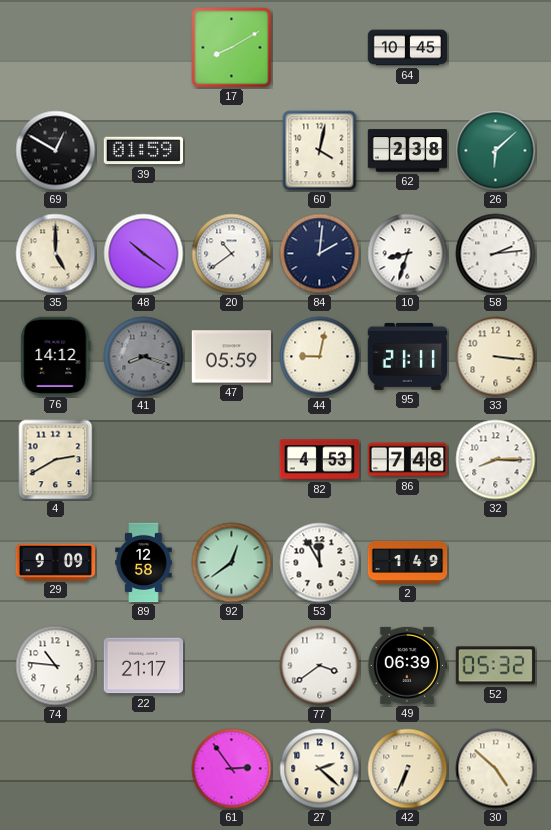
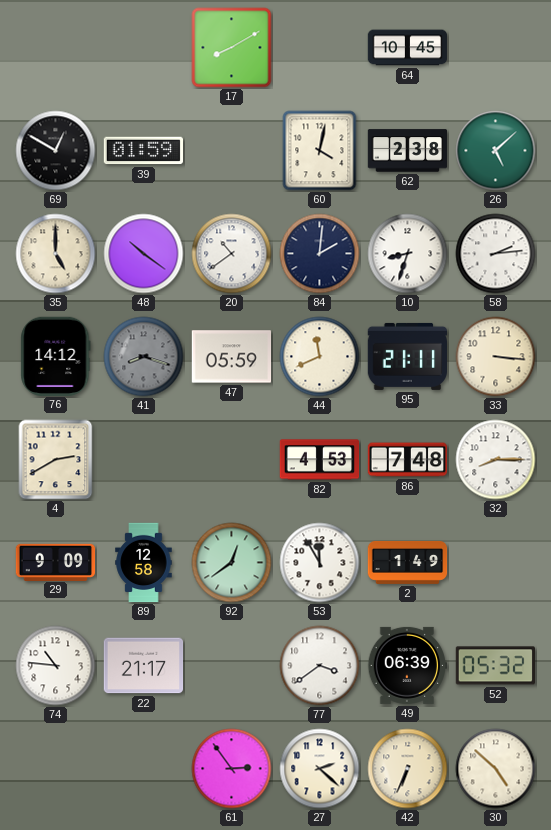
26: 6:08 -> 5:08
44: 9:02 -> 11:41
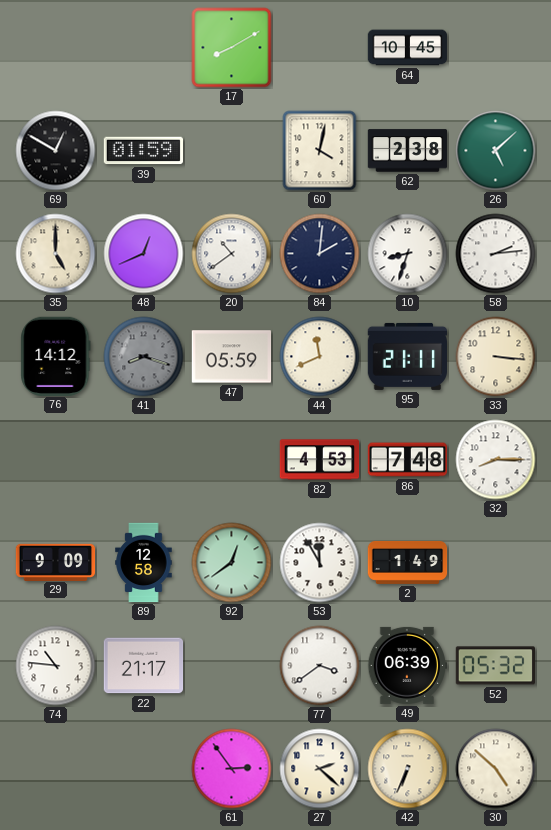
48: 10:21 -> 12:41
4: 2:40 -> none
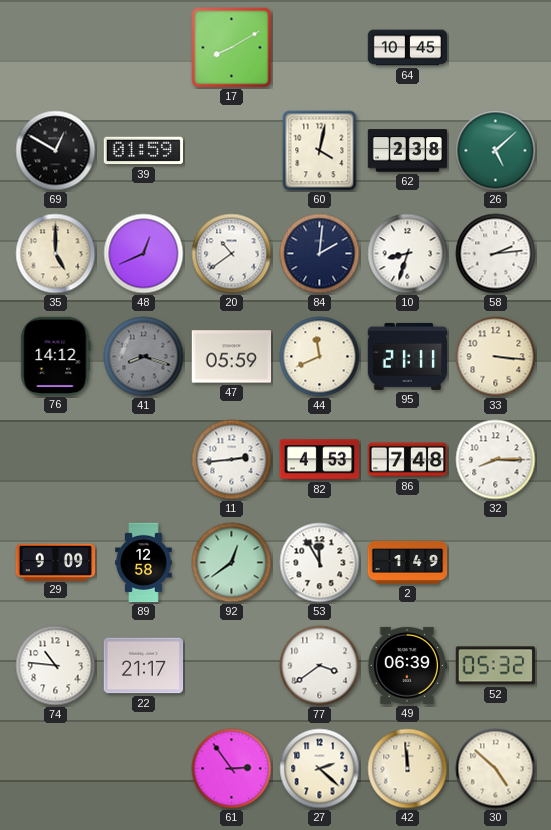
11: none -> 2:44
42: 6:34 -> 11:59
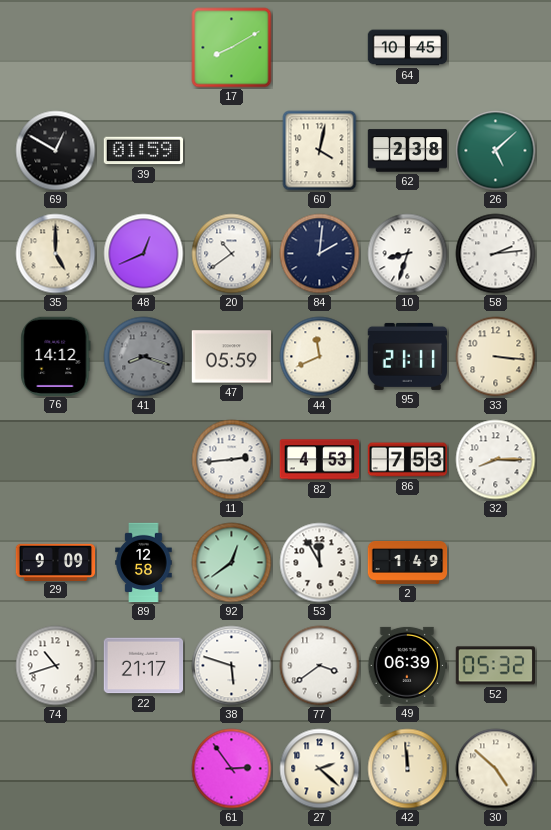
86: 7:48 -> 7:53
74: 10:46 -> 10:42
38: none -> 5:48
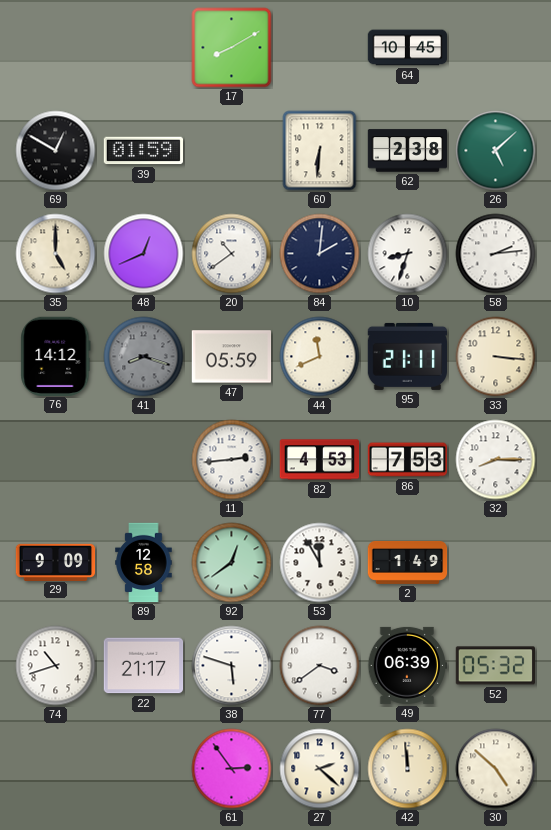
60: 4:02 -> 6:31
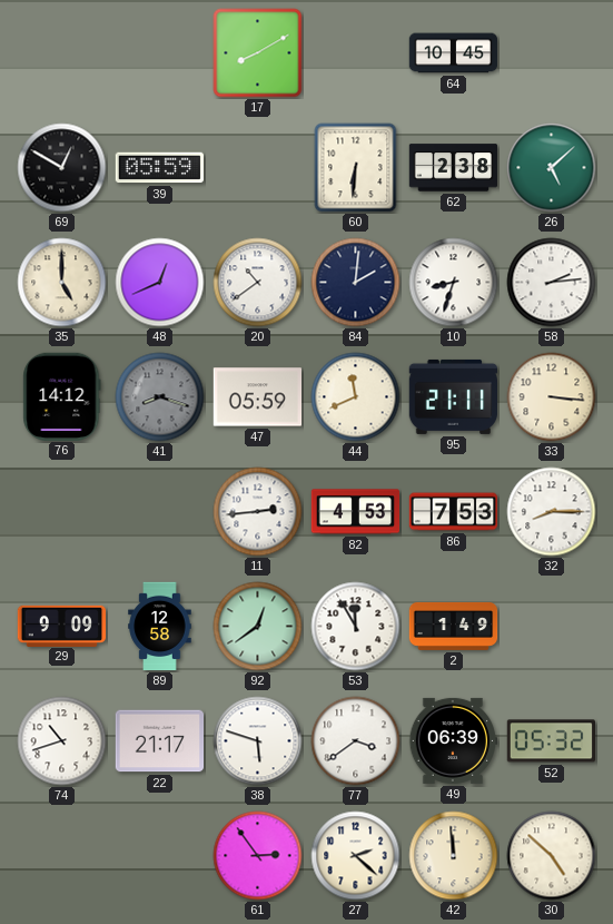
39: 01:59 -> 05:59
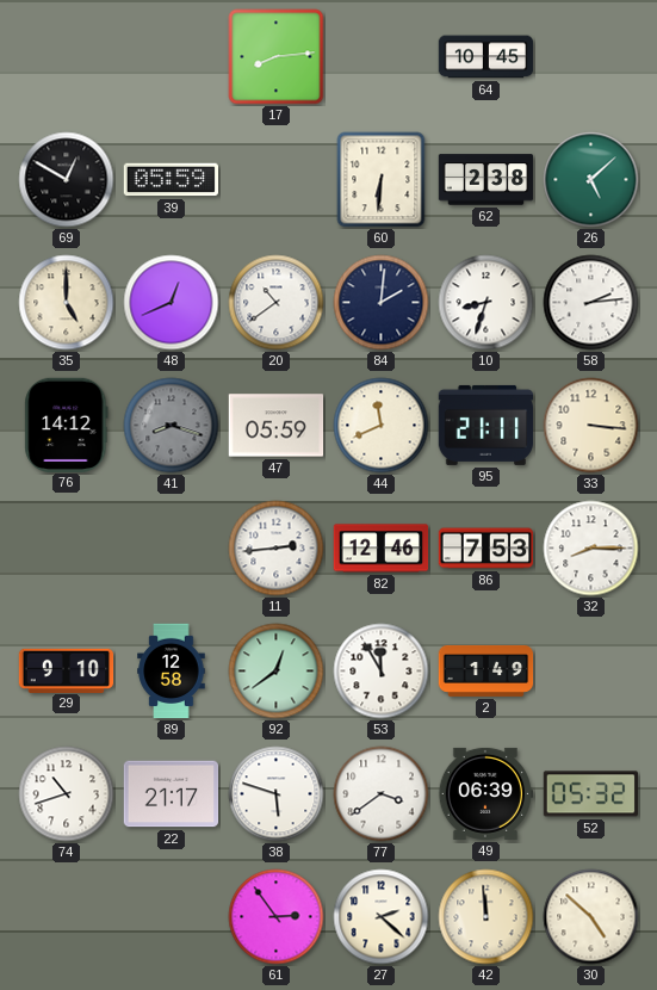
17: 8:10 -> 8:14
82: 4:53 -> 12:46
29: 9:09 -> 9:10
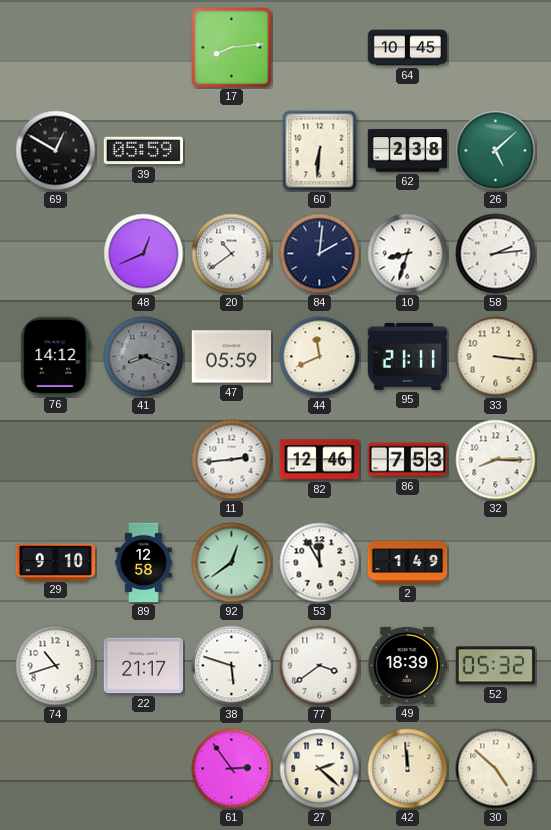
35: 5:00 -> none
49: 06:39 -> 18:39
